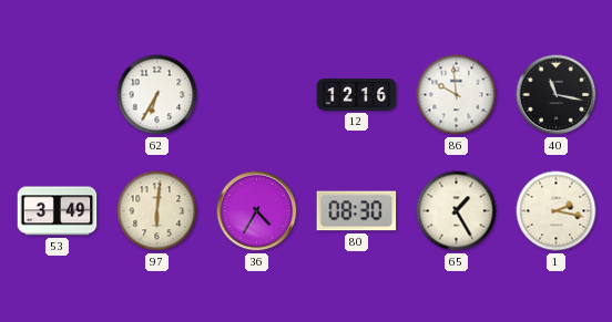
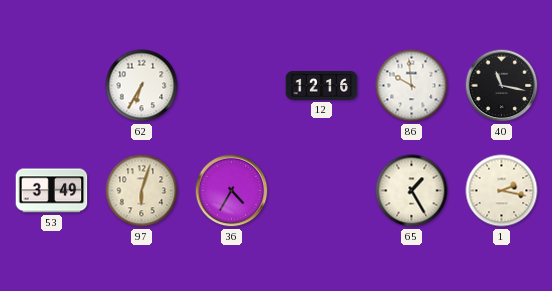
97: 6:01 -> 6:03
80: 08:30 -> none
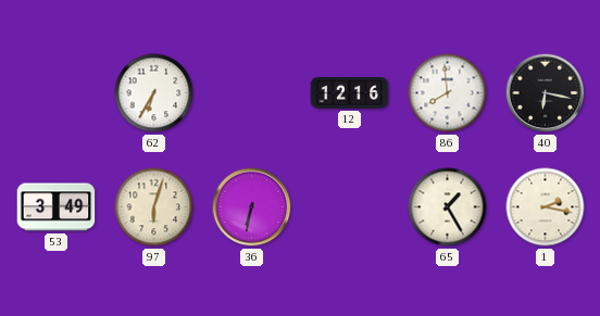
86: 9:59 -> 7:59
40: 11:17 -> 6:17
36: 4:35 -> 6:32
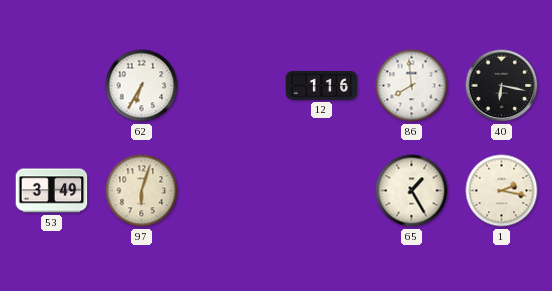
12: 12:16 -> 1:16
36: 6:32 -> none
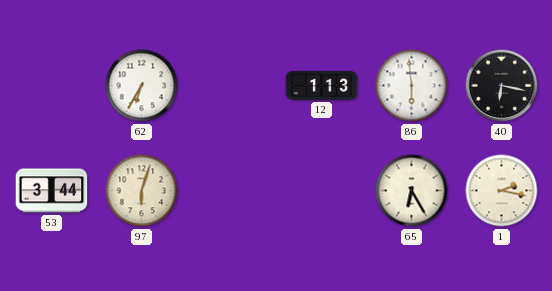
12: 1:16 -> 1:13
86: 7:59 -> 5:59
53: 3:49 -> 3:44
65: 1:25 -> 6:25
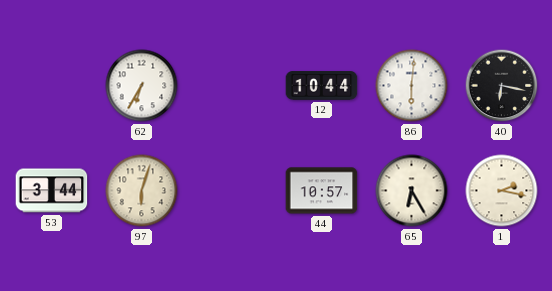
12: 1:13 -> 10:44
86: 5:59 -> 6:01
44: none -> 10:57
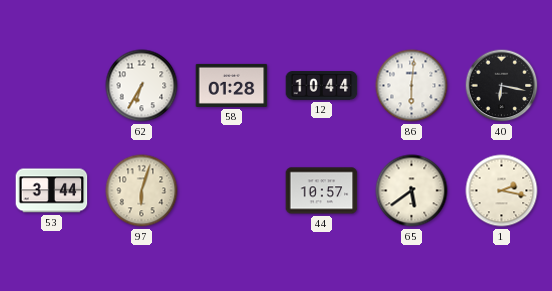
58: none -> 01:28
65: 6:25 -> 5:39
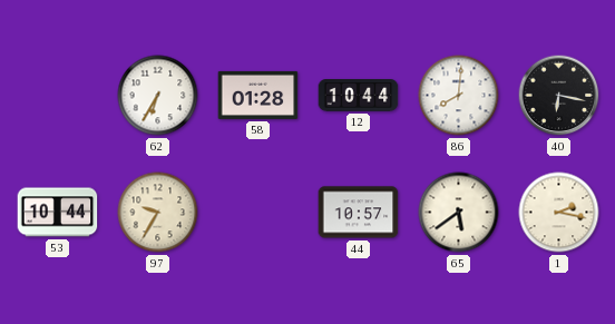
86: 6:01 -> 8:01
53: 3:44 -> 10:44
97: 6:03 -> 9:35
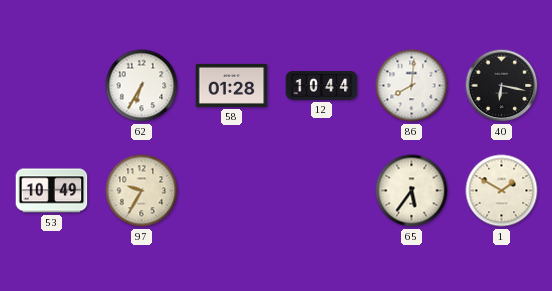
53: 10:44 -> 10:49
44: 10:57 -> none
65: 5:39 -> 5:36
1: 2:17 -> 1:50
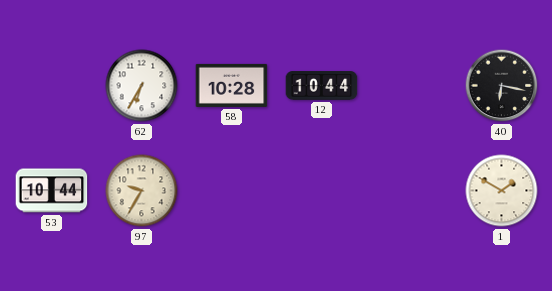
58: 01:28 -> 10:28
86: 8:01 -> none
53: 10:49 -> 10:44
65: 5:36 -> none
